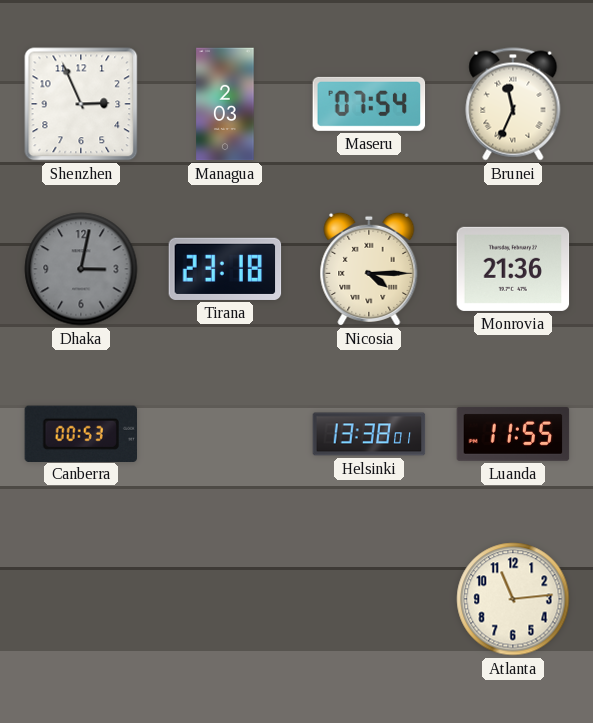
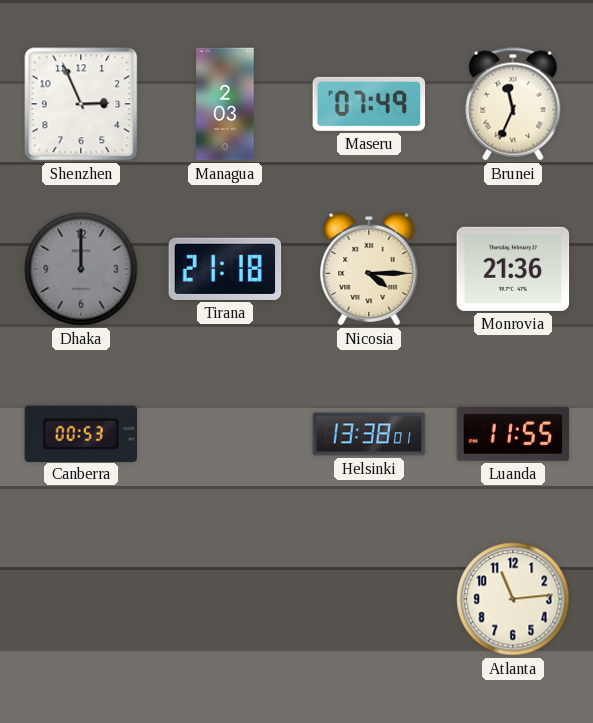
Maseru: 07:54 -> 07:49
Dhaka: 3:02 -> 12:00
Tirana: 23:18 -> 21:18
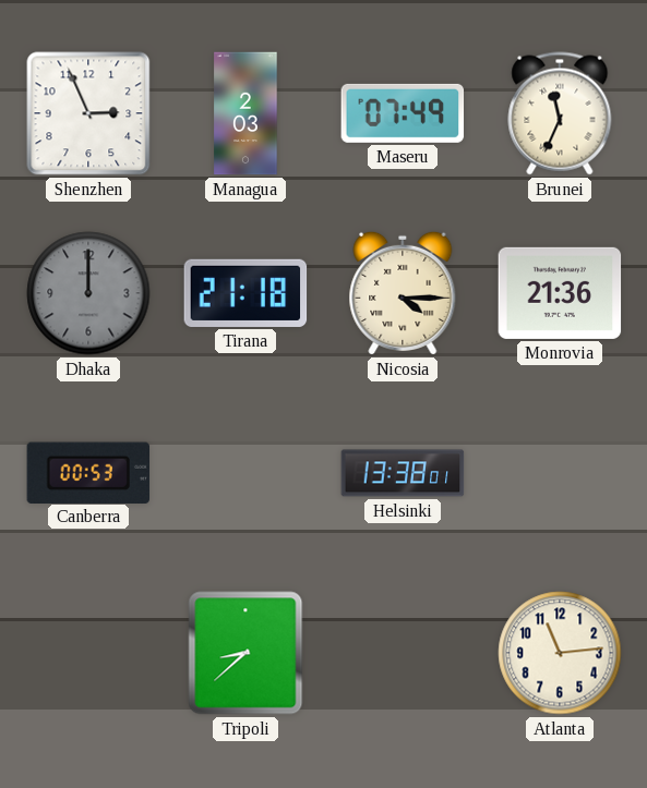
Luanda: 11:55 -> none
Tripoli: none -> 8:38
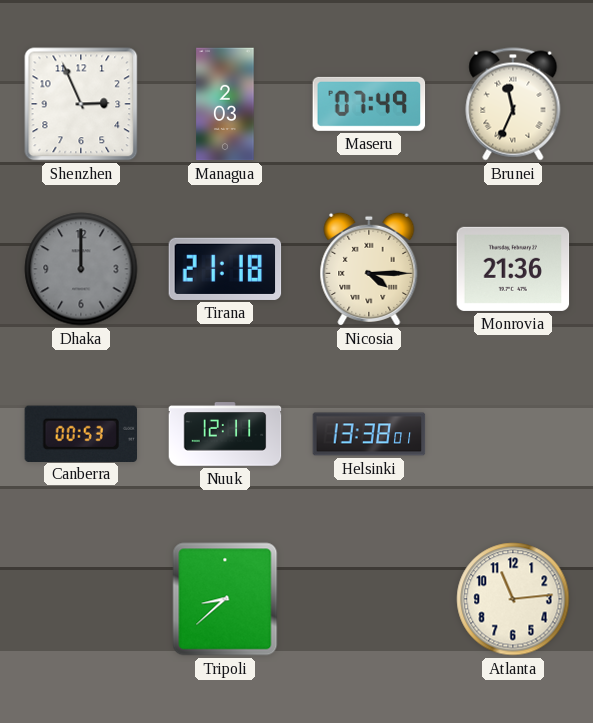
Nuuk: none -> 12:11
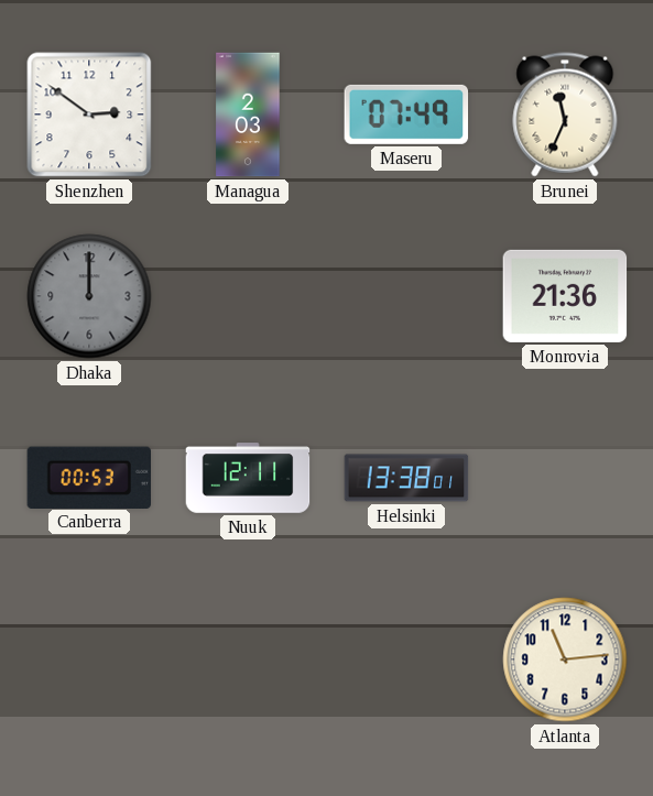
Shenzhen: 2:56 -> 2:51
Tirana: 21:18 -> none
Nicosia: 4:15 -> none
Tripoli: 8:38 -> none
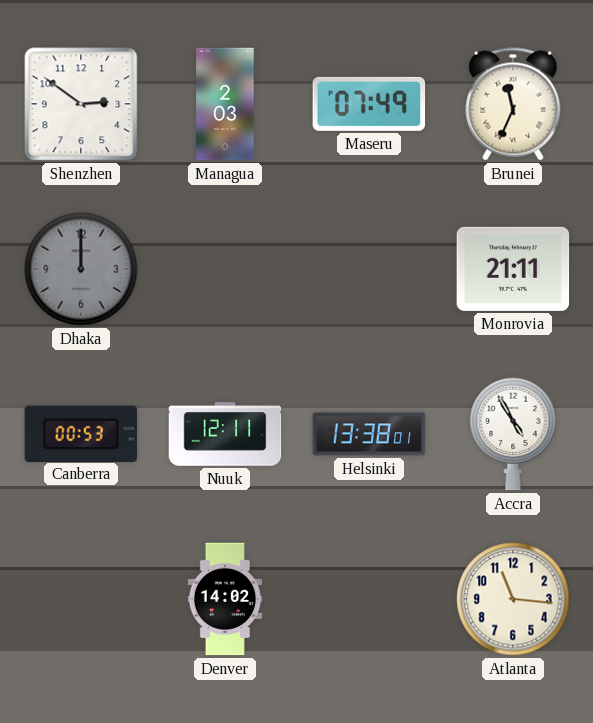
Monrovia: 21:36 -> 21:11
Accra: none -> 4:55
Denver: none -> 14:02
Atlanta: 11:14 -> 11:16
